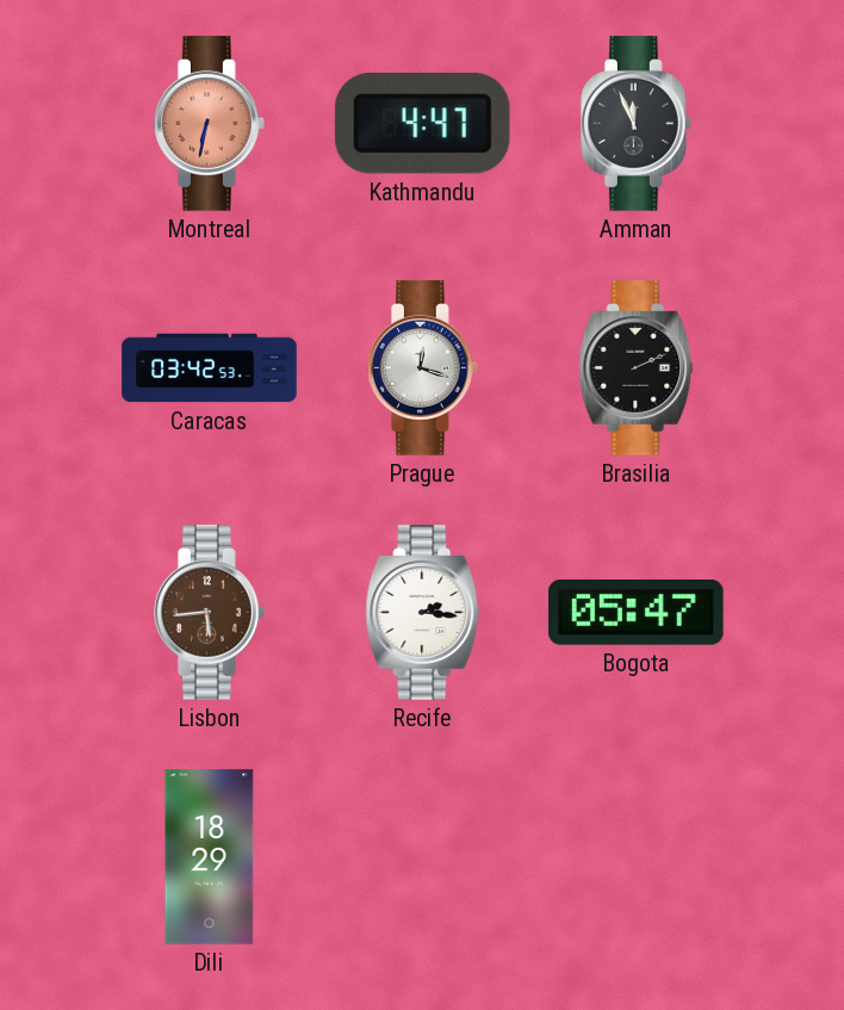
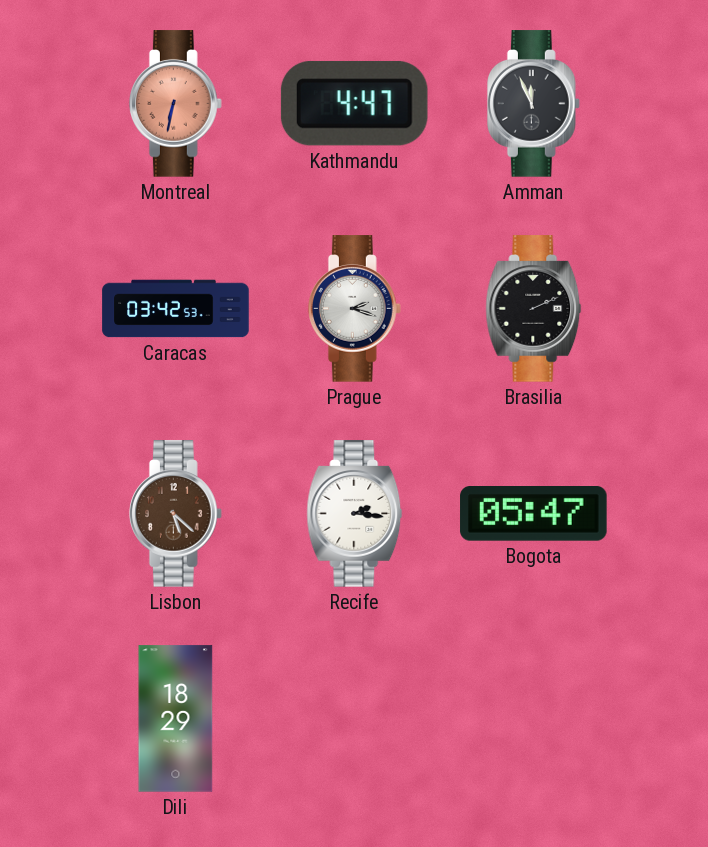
Prague: 12:18 -> 2:18
Lisbon: 5:44 -> 5:22
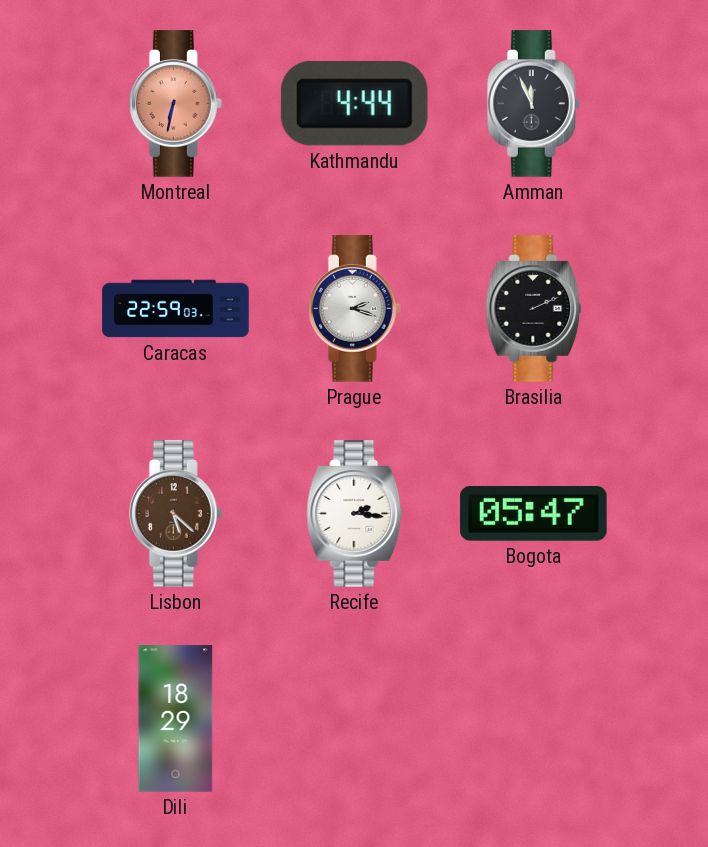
Kathmandu: 4:47 -> 4:44
Caracas: 03:42 -> 22:59
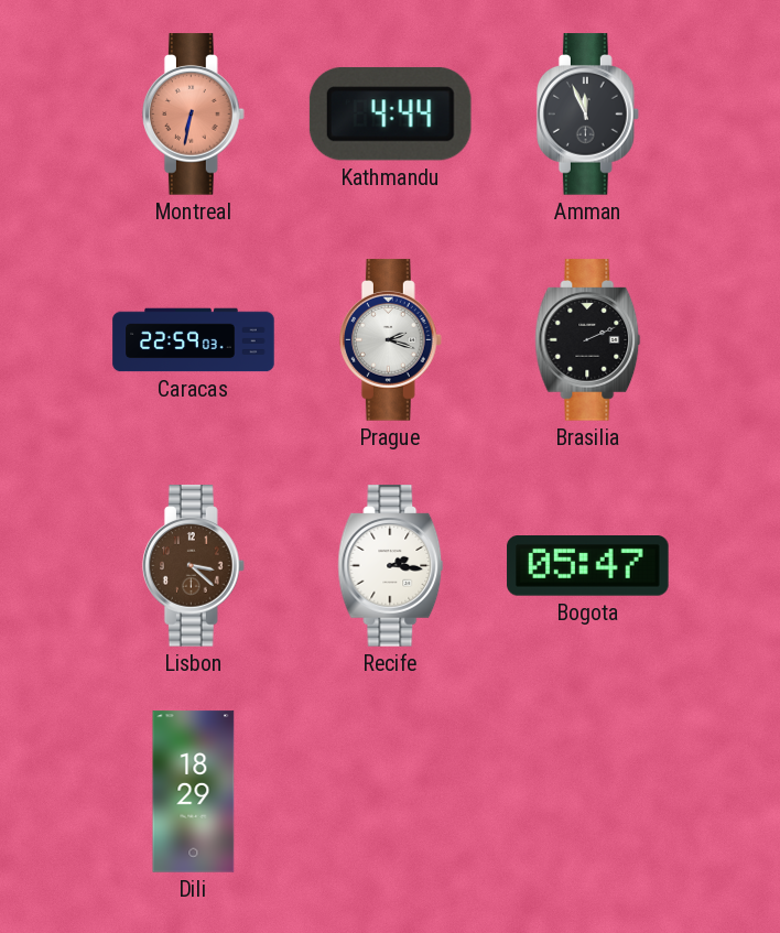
Lisbon: 5:22 -> 3:22
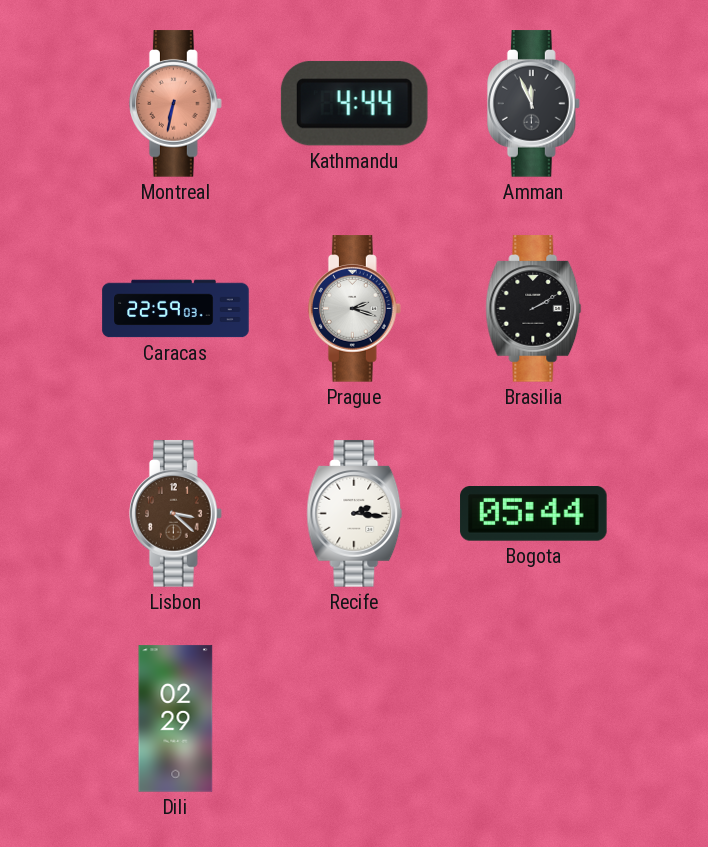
Brasilia: 2:11 -> 2:10
Bogota: 05:47 -> 05:44
Dili: 18:29 -> 02:29
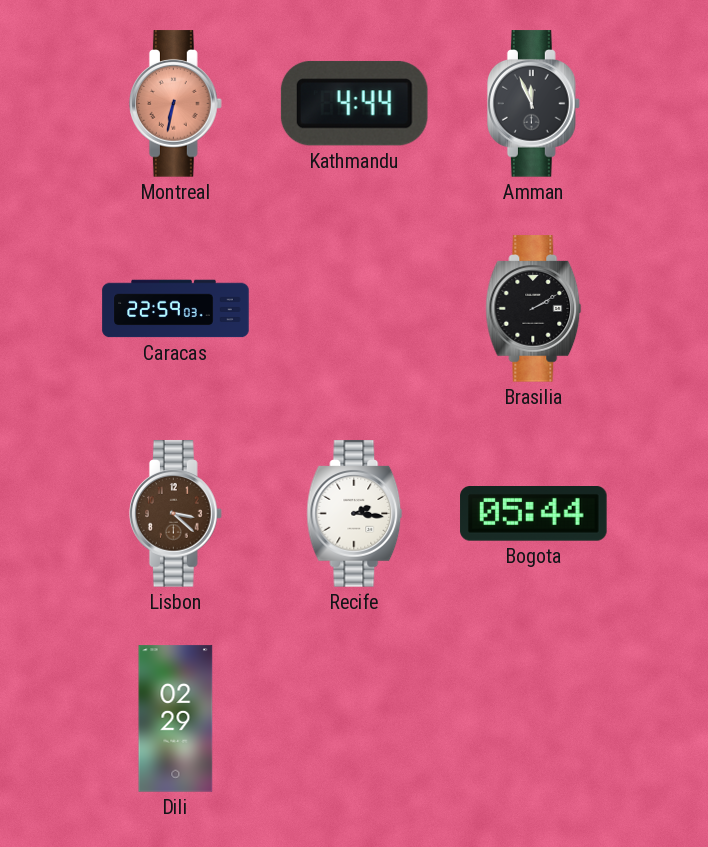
Prague: 2:18 -> none
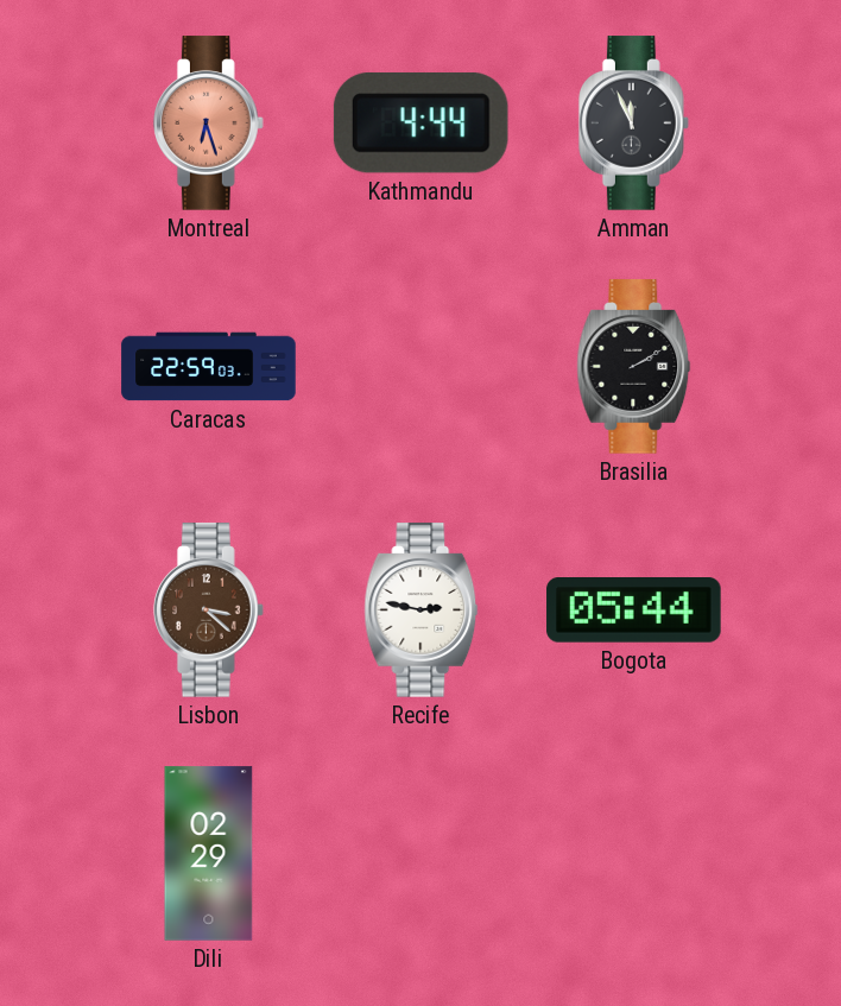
Montreal: 6:32 -> 6:27
Recife: 2:16 -> 2:47
